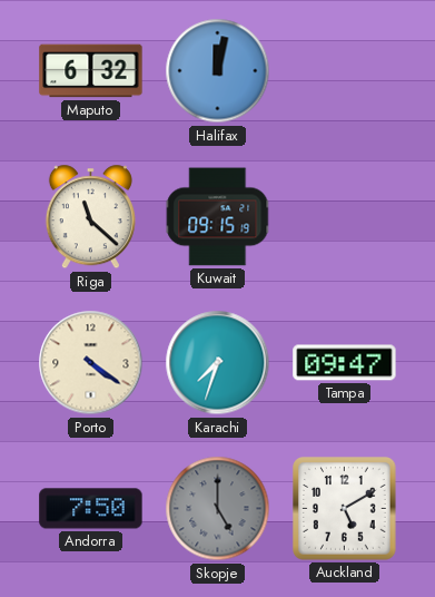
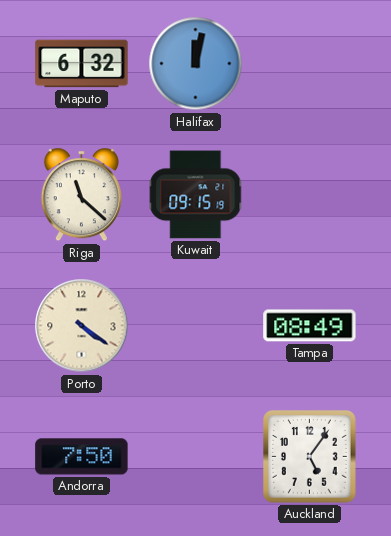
Karachi: 7:33 -> none
Tampa: 09:47 -> 08:49
Skopje: 5:00 -> none
Auckland: 5:10 -> 5:06
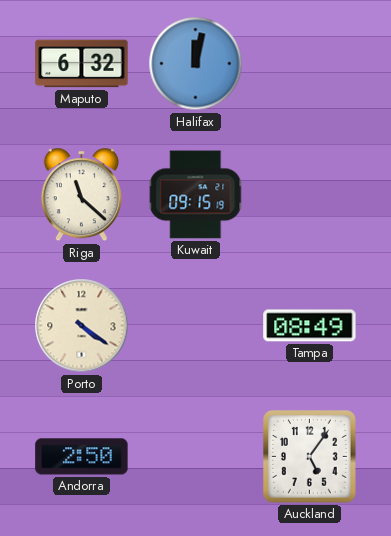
Andorra: 7:50 -> 2:50
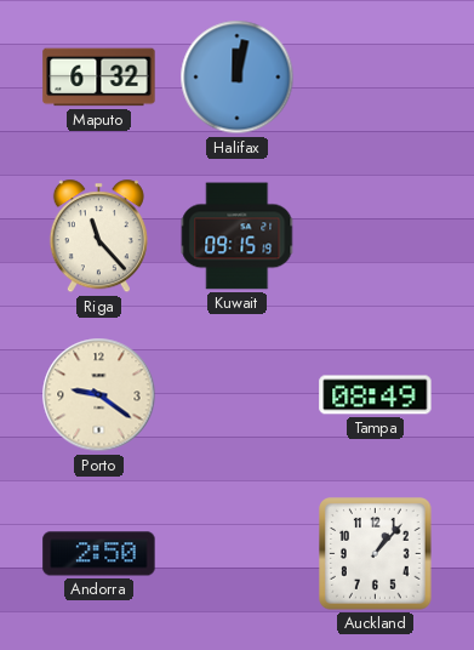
Riga: 11:22 -> 11:23
Porto: 4:21 -> 9:21
Auckland: 5:06 -> 1:07
